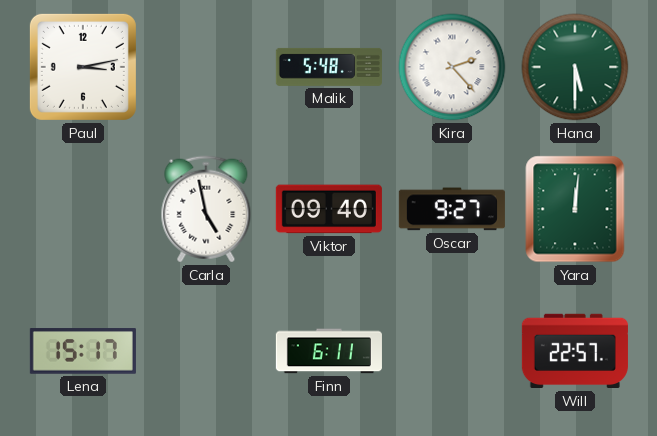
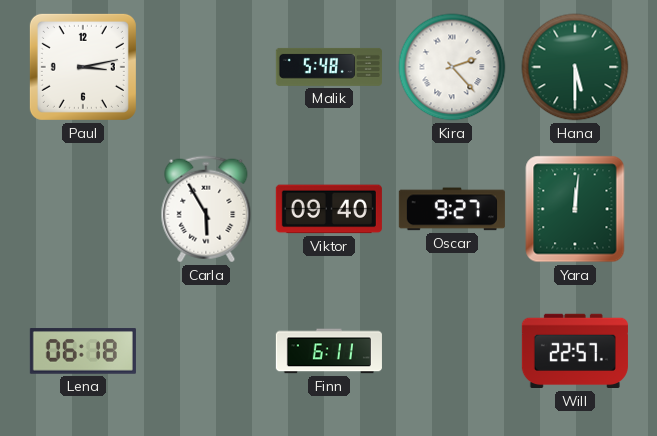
Carla: 4:58 -> 5:55
Lena: 15:17 -> 06:18
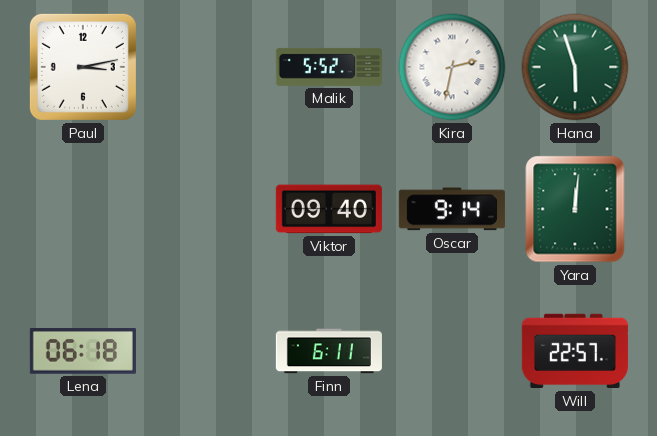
Malik: 5:48 -> 5:52
Kira: 2:23 -> 2:32
Hana: 5:30 -> 5:57
Carla: 5:55 -> none
Oscar: 9:27 -> 9:14
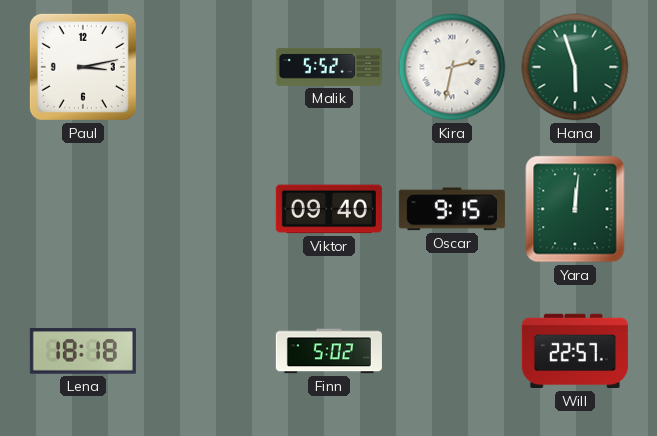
Oscar: 9:14 -> 9:15
Lena: 06:18 -> 18:18
Finn: 6:11 -> 5:02
